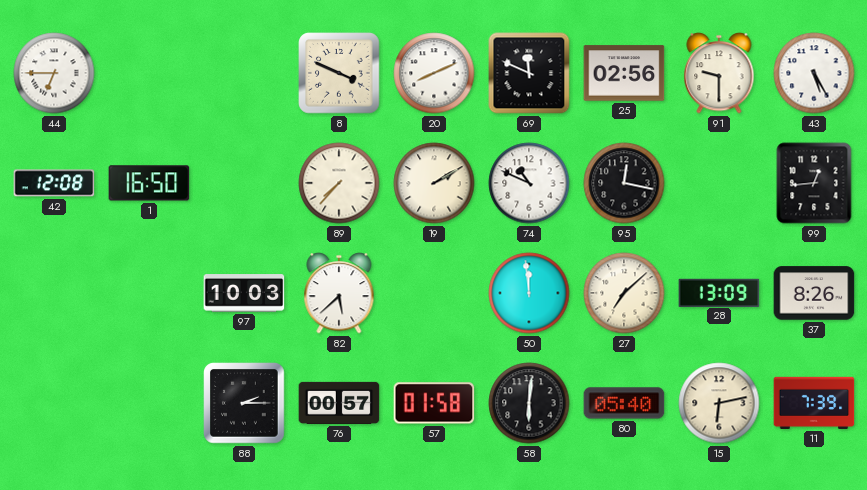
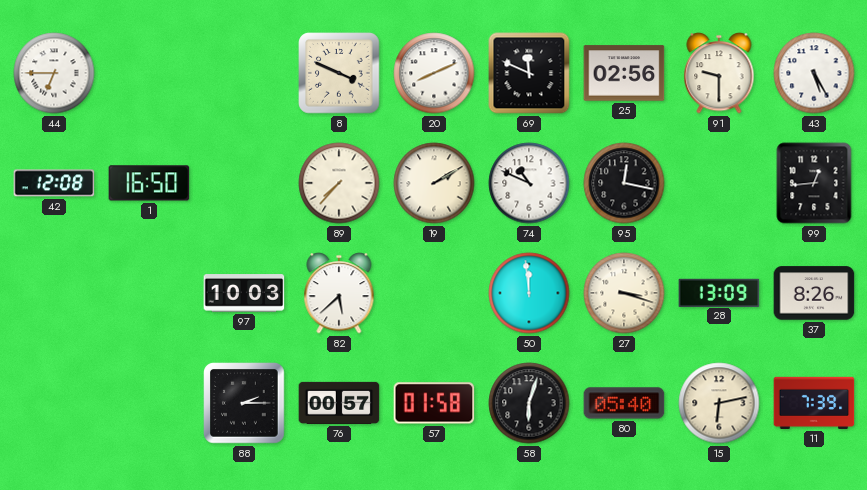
27: 7:08 -> 3:18
58: 6:01 -> 6:03
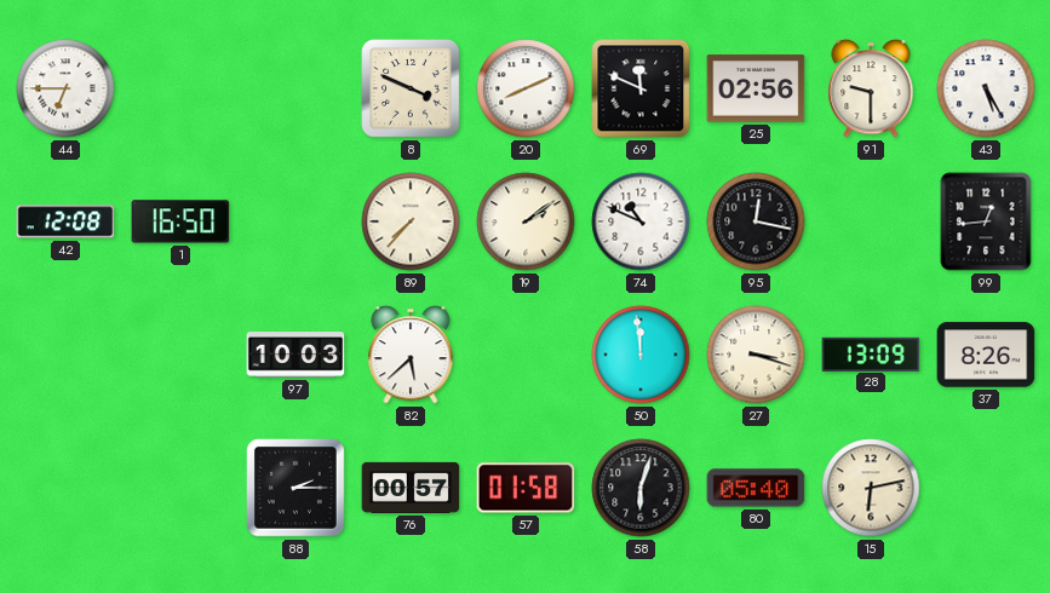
19: 2:10 -> 2:09
11: 7:39 -> none
